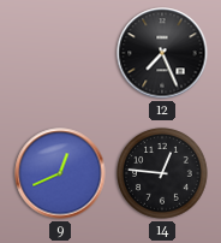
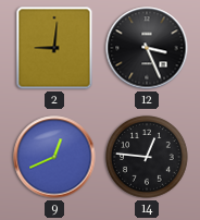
2: none -> 9:01
12: 7:26 -> 3:26
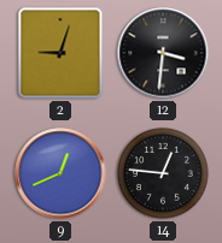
2: 9:01 -> 9:03
12: 3:26 -> 3:31
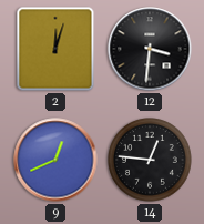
2: 9:03 -> 12:03
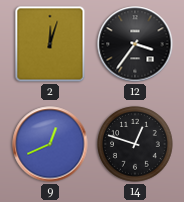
12: 3:31 -> 3:36
14: 12:46 -> 12:48
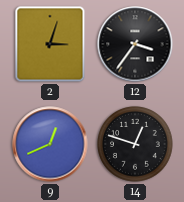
2: 12:03 -> 3:03
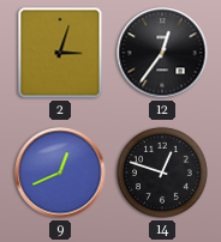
12: 3:36 -> 12:36
